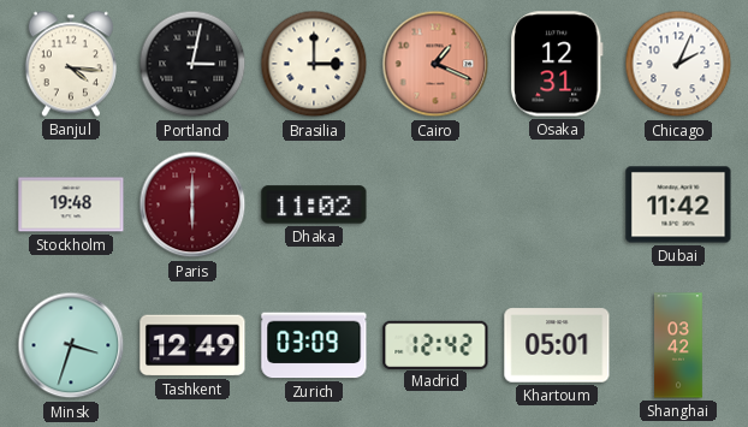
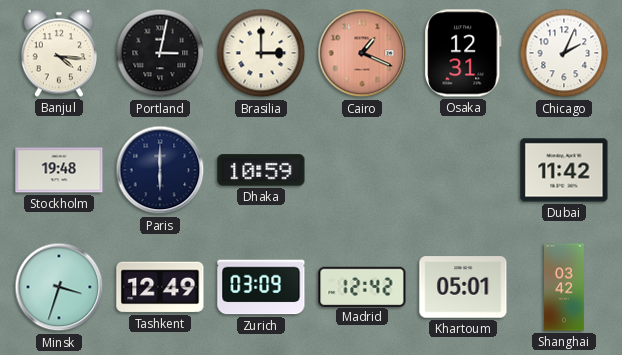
Paris dial: burgundy -> navy
Dhaka: 11:02 -> 10:59
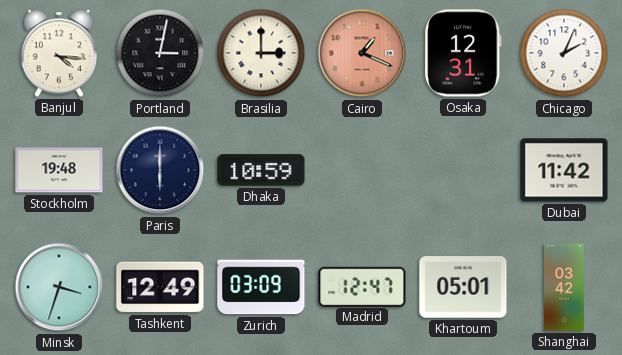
Madrid: 12:42 -> 12:47
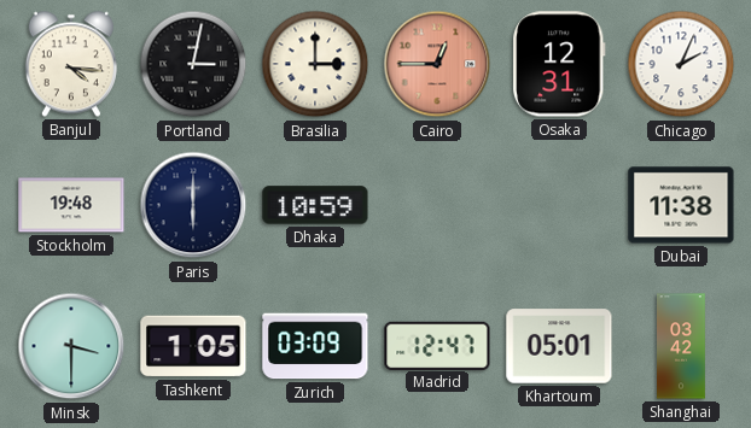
Cairo: 1:19 -> 12:45
Dubai: 11:42 -> 11:38
Minsk: 3:33 -> 3:30
Tashkent: 12:49 -> 1:05
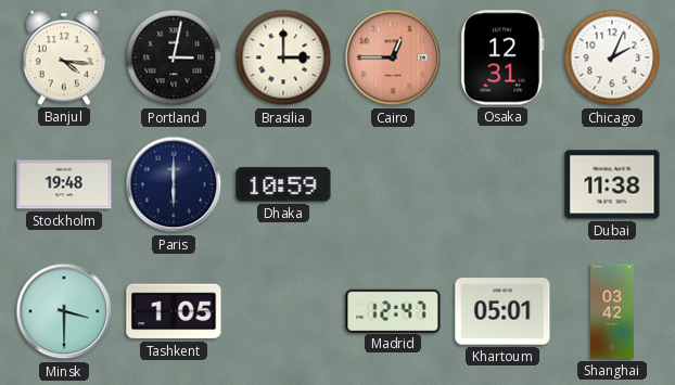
Zurich: 03:09 -> none
